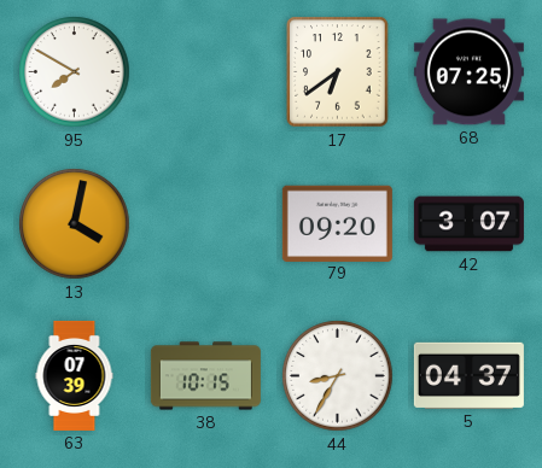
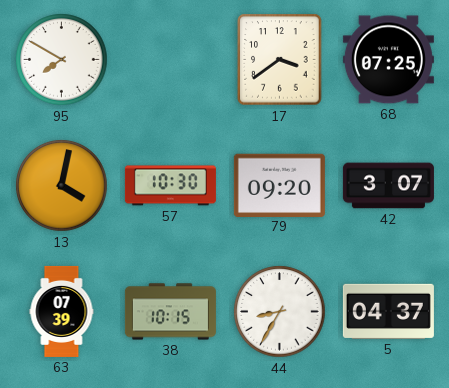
17: 6:39 -> 3:39
57: none -> 10:30
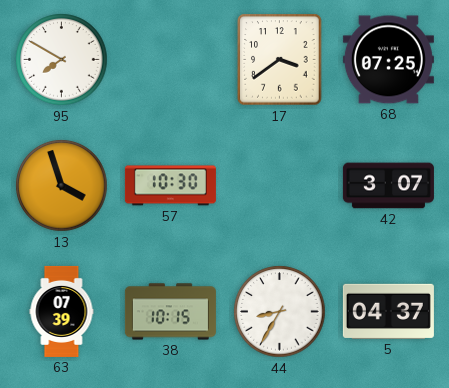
13: 4:02 -> 3:57
79: 09:20 -> none
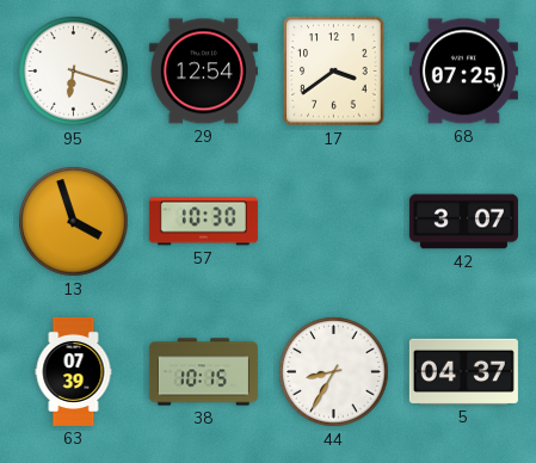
95: 7:50 -> 6:18
29: none -> 12:54
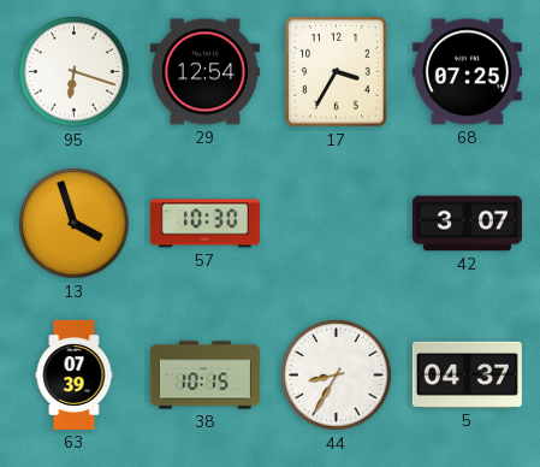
17: 3:39 -> 3:35
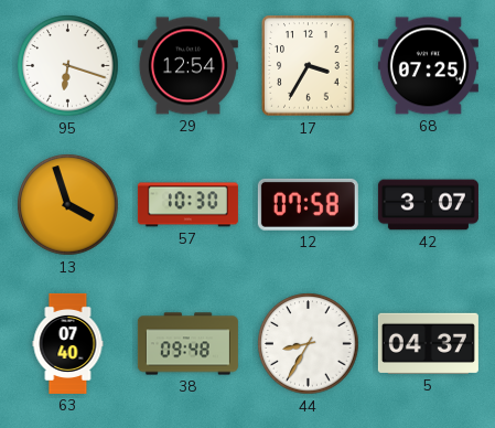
12: none -> 07:58
63: 07:39 -> 07:40
38: 10:15 -> 09:48
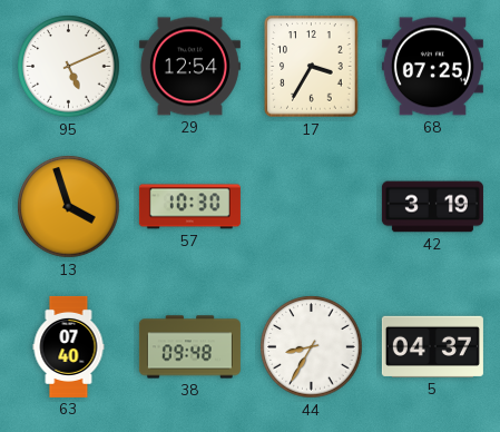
95: 6:18 -> 5:11
12: 07:58 -> none
42: 3:07 -> 3:19
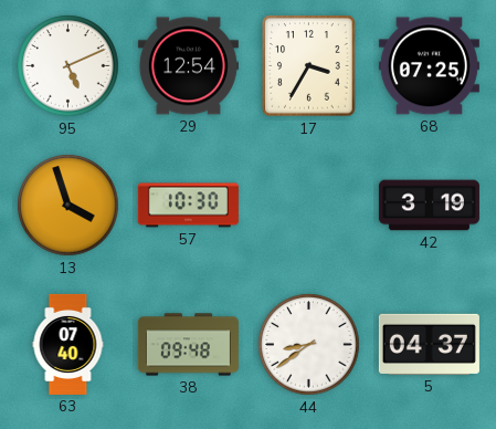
44: 8:35 -> 8:39
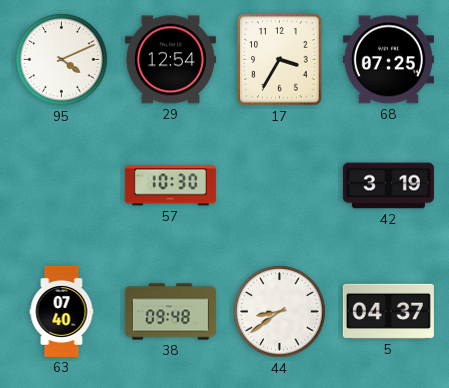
95: 5:11 -> 4:11
13: 3:57 -> none
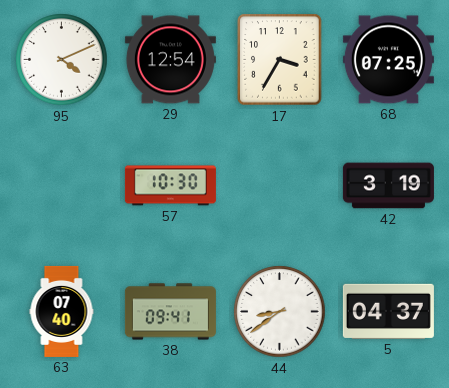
38: 09:48 -> 09:41
